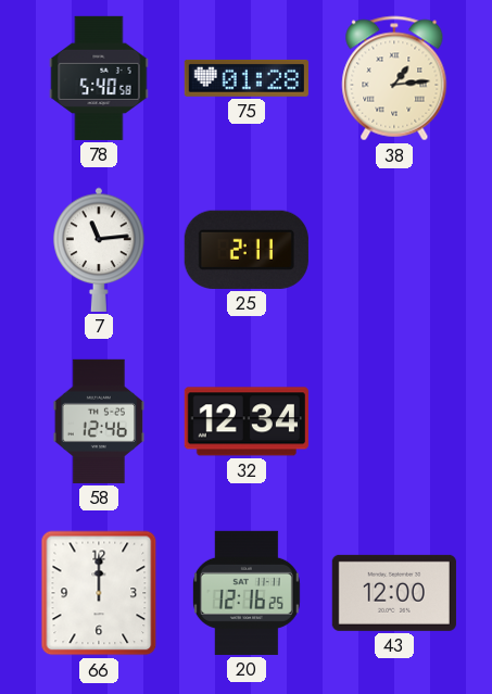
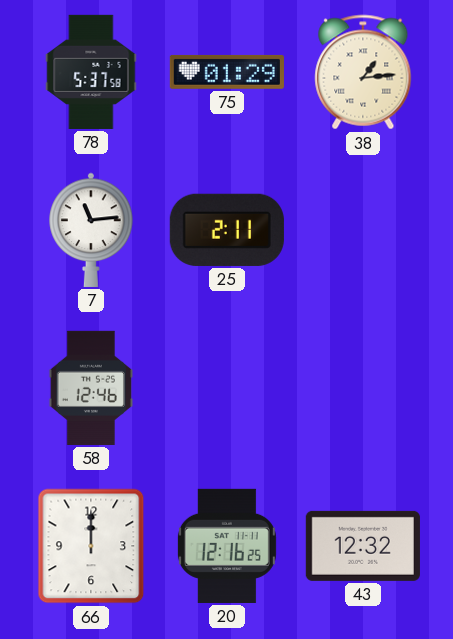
78: 5:40 -> 5:37
75: 01:28 -> 01:29
32: 12:34 -> none
43: 12:00 -> 12:32
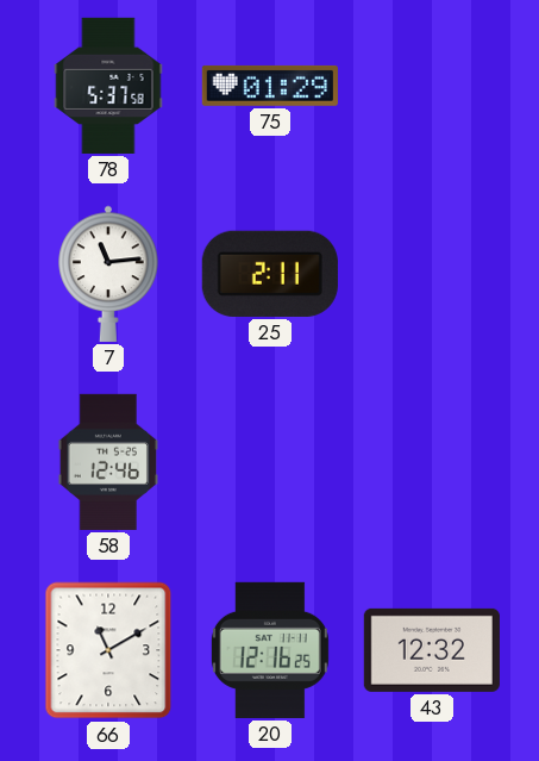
38: 1:14 -> none
66: 12:00 -> 11:10
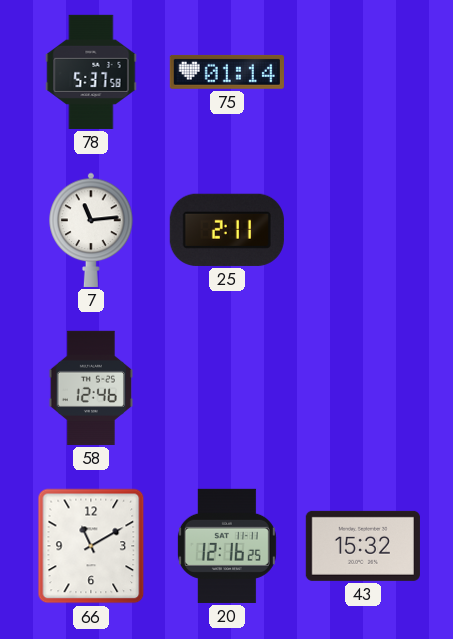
75: 01:29 -> 01:14
43: 12:32 -> 15:32
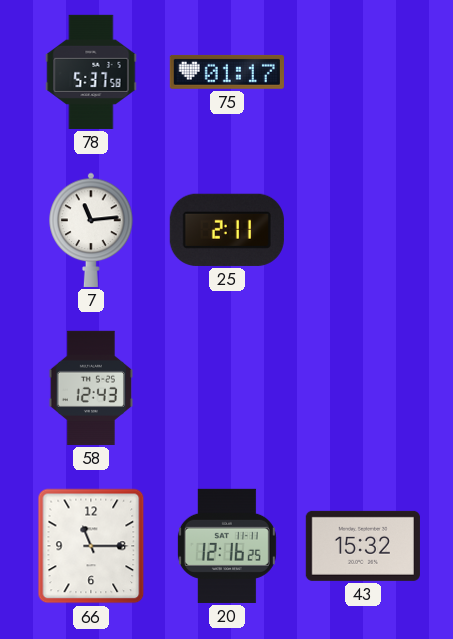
75: 01:14 -> 01:17
58: 12:46 -> 12:43
66: 11:10 -> 11:15
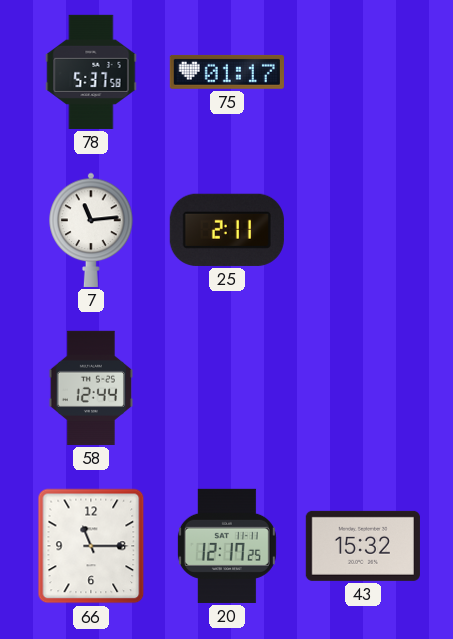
58: 12:43 -> 12:44
20: 12:16 -> 12:17
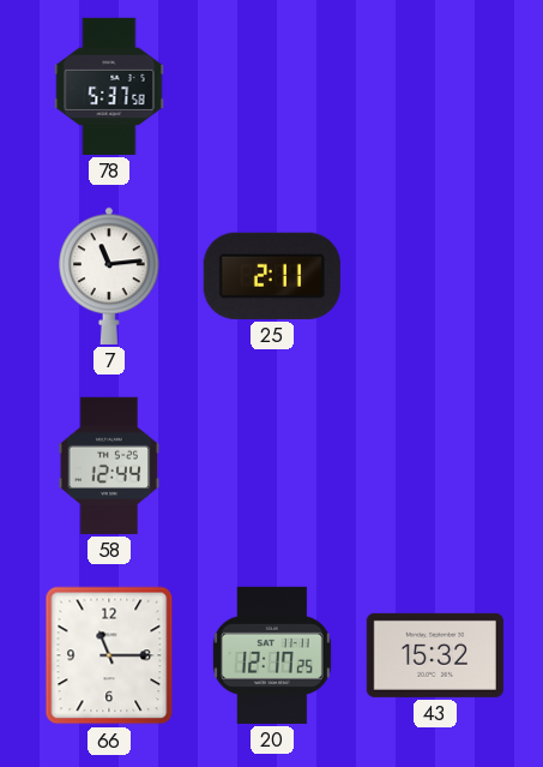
75: 01:17 -> none
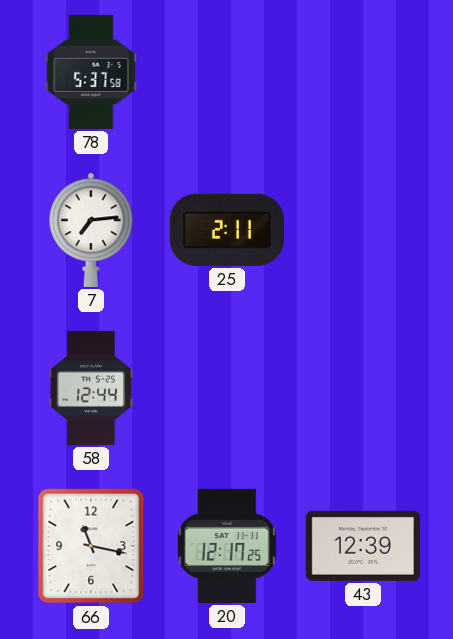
7: 11:14 -> 7:14
66: 11:15 -> 11:17
43: 15:32 -> 12:39
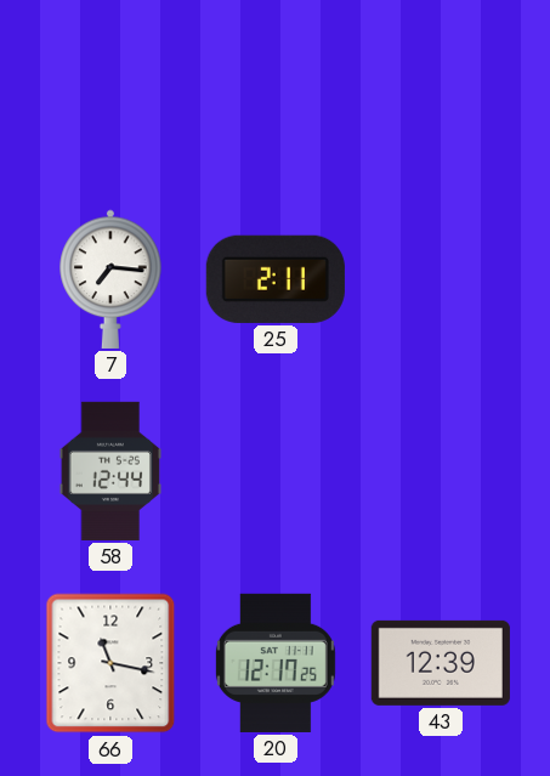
78: 5:37 -> none
7: 7:14 -> 7:16
